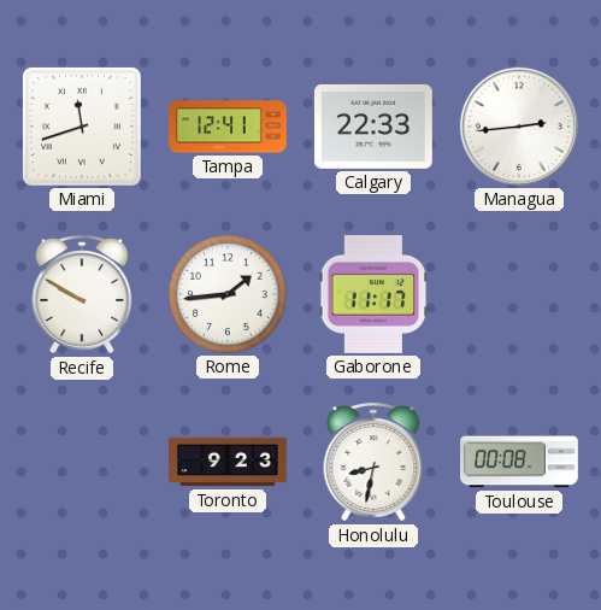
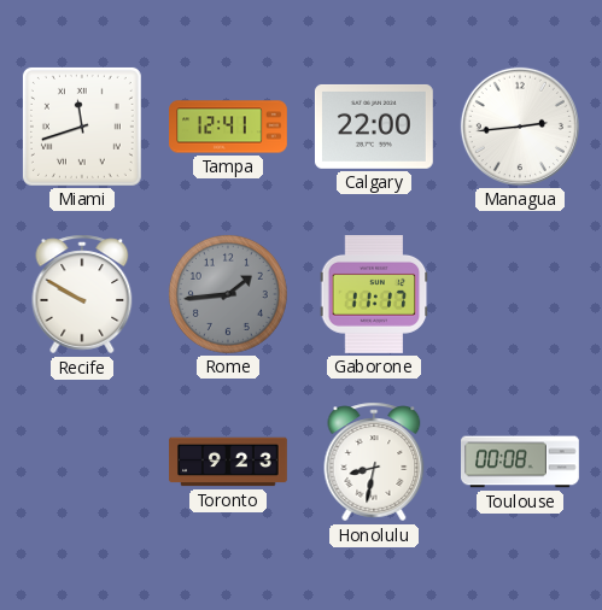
Calgary: 22:33 -> 22:00
Rome dial: white -> grey
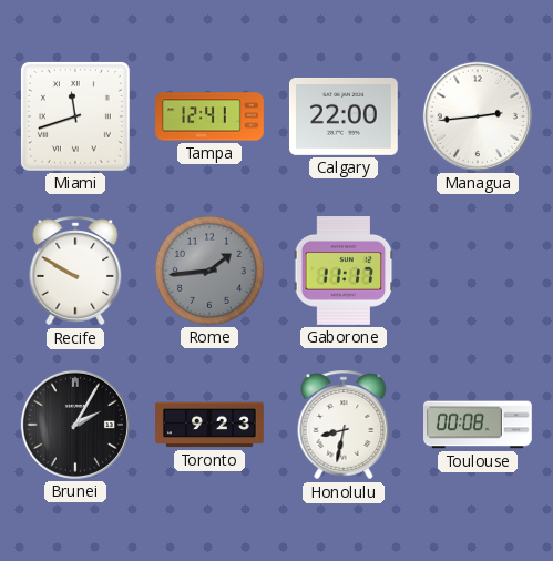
Brunei: none -> 2:05
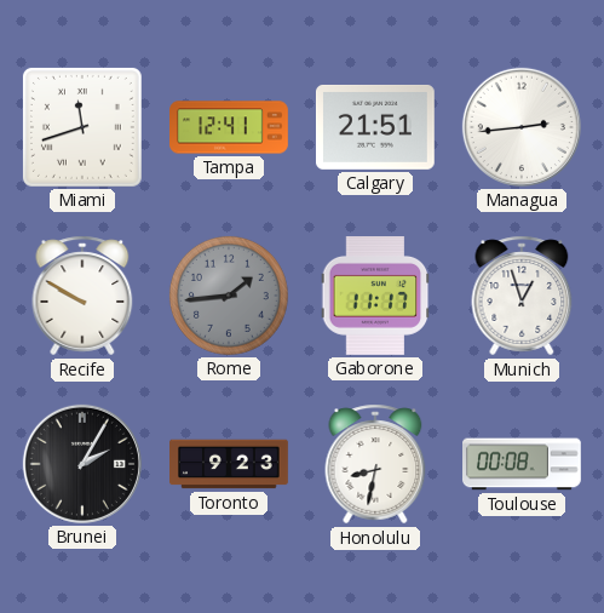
Calgary: 22:00 -> 21:51
Munich: none -> 12:57
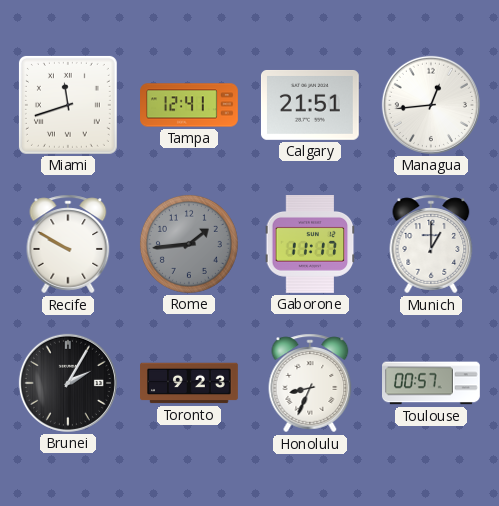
Managua: 2:44 -> 12:44
Munich: 12:57 -> 1:00
Honolulu: 8:32 -> 8:34
Toulouse: 00:08 -> 00:57
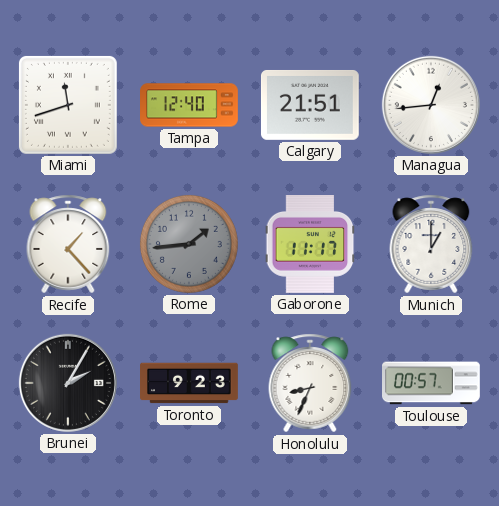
Tampa: 12:41 -> 12:40
Recife: 9:50 -> 1:23
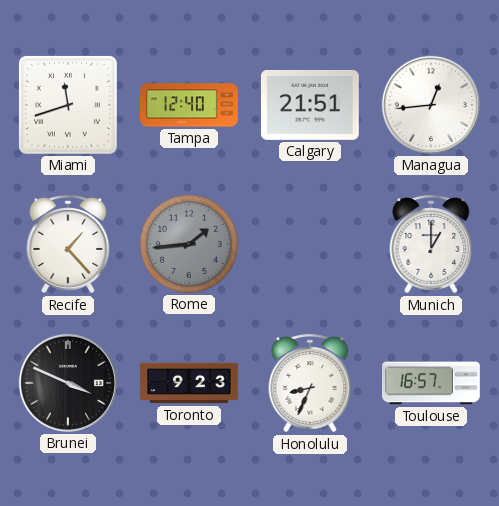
Gaborone: 11:17 -> none
Brunei: 2:05 -> 3:49
Toulouse: 00:57 -> 16:57
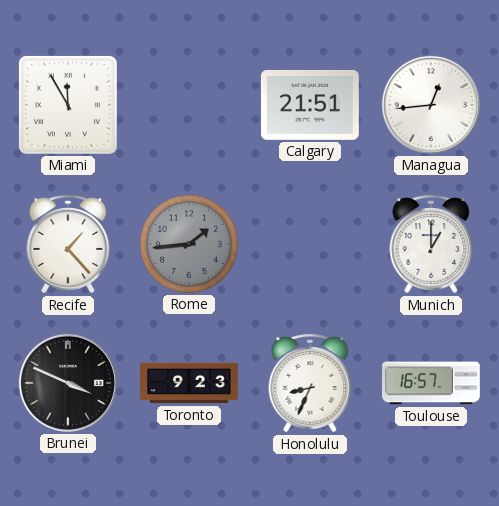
Miami: 11:42 -> 11:55
Tampa: 12:40 -> none
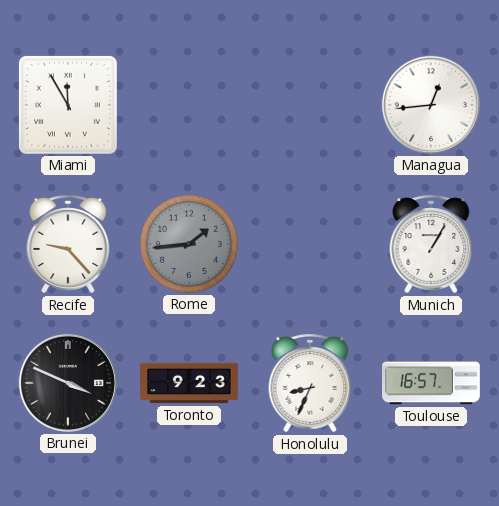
Calgary: 21:51 -> none
Recife: 1:23 -> 9:23
Munich: 1:00 -> 1:05
